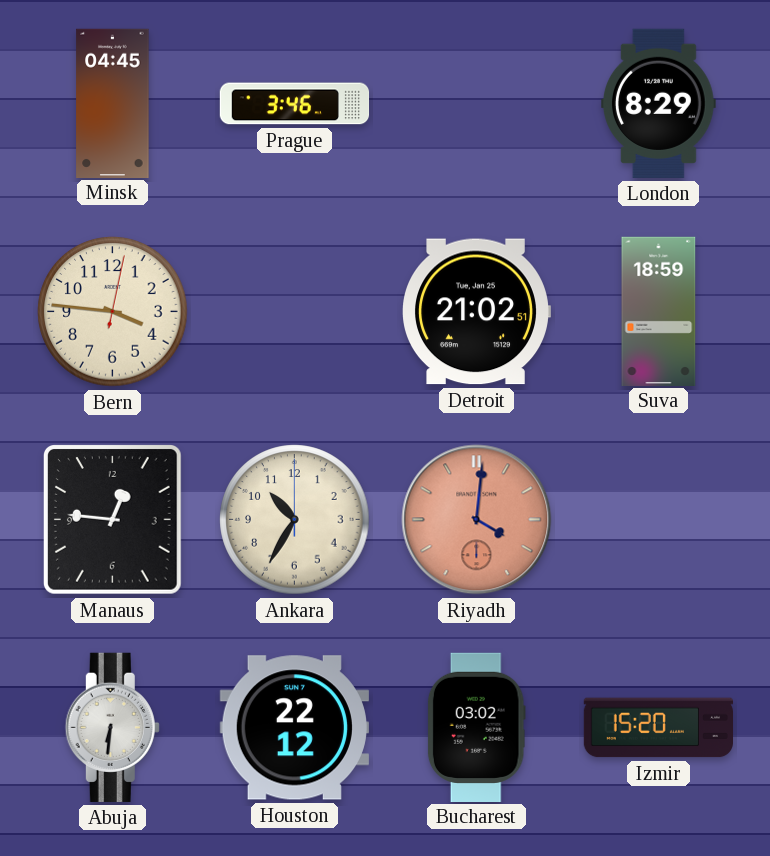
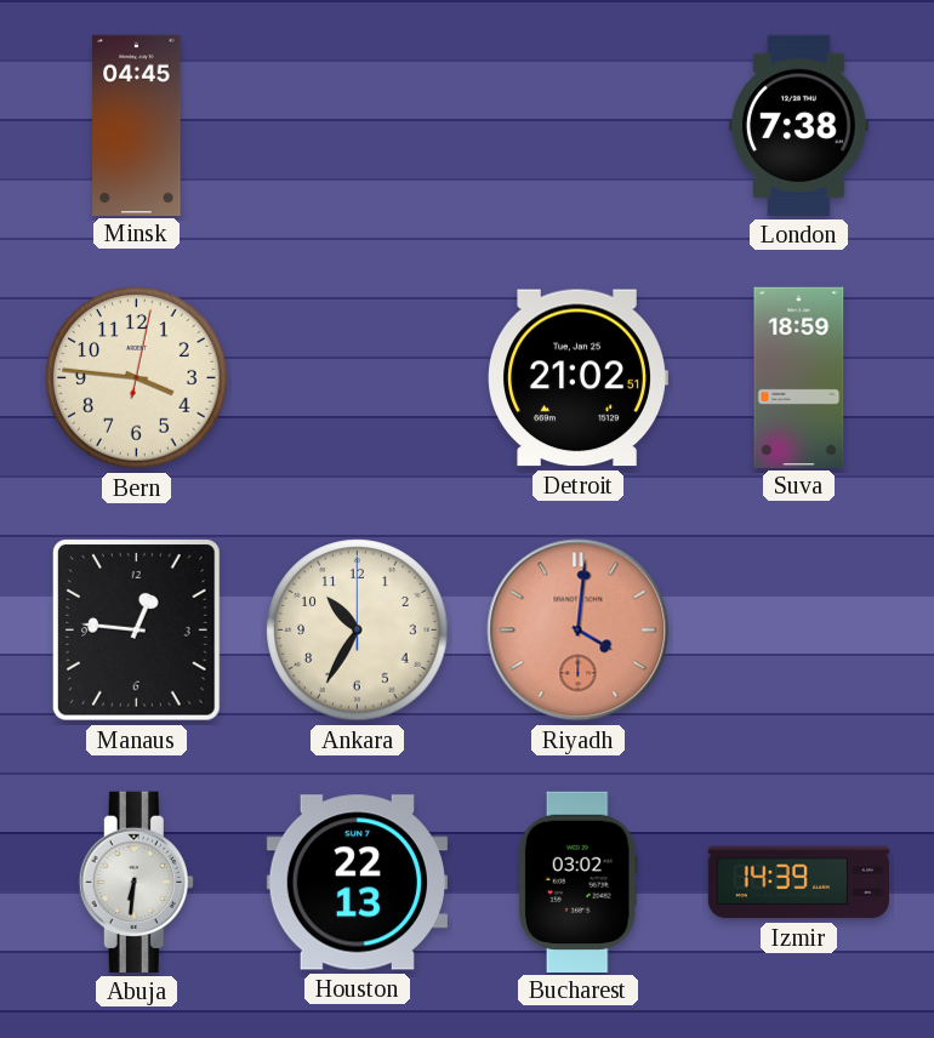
Prague: 3:46 -> none
London: 8:29 -> 7:38
Houston: 22:12 -> 22:13
Izmir: 15:20 -> 14:39
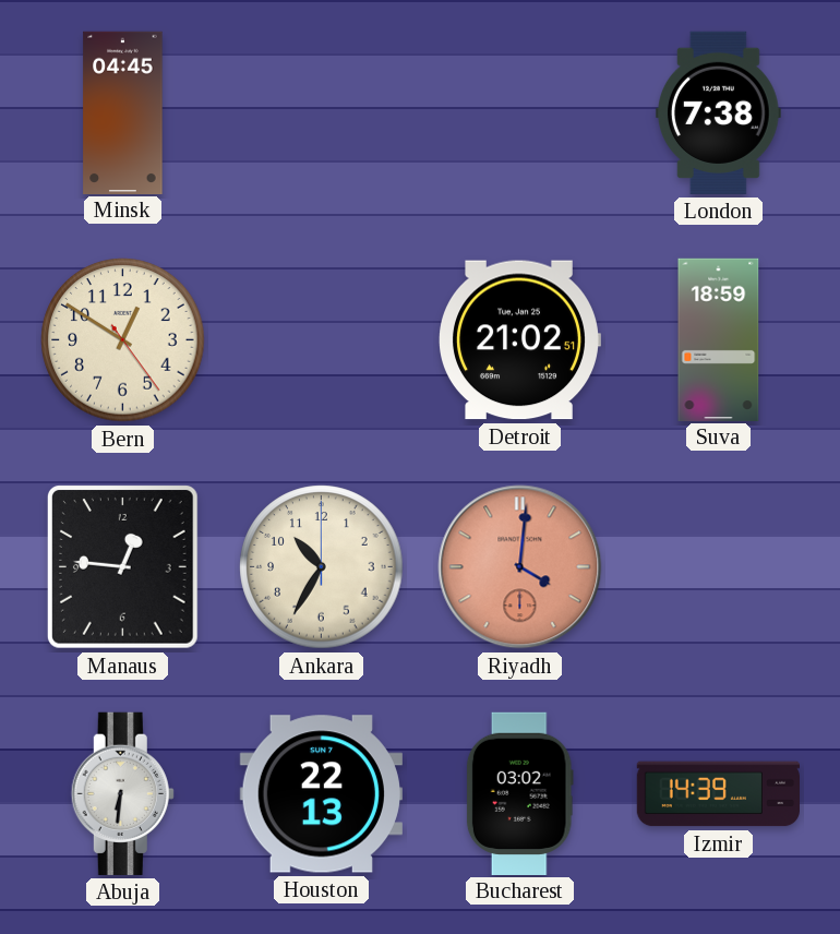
Bern: 3:46 -> 12:50
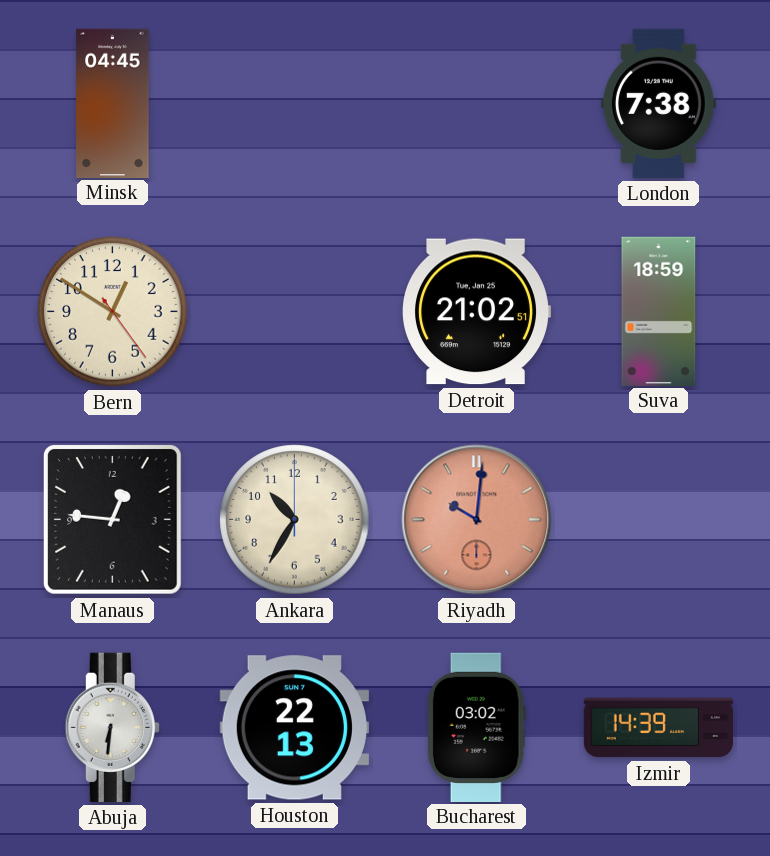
Riyadh: 4:01 -> 10:01
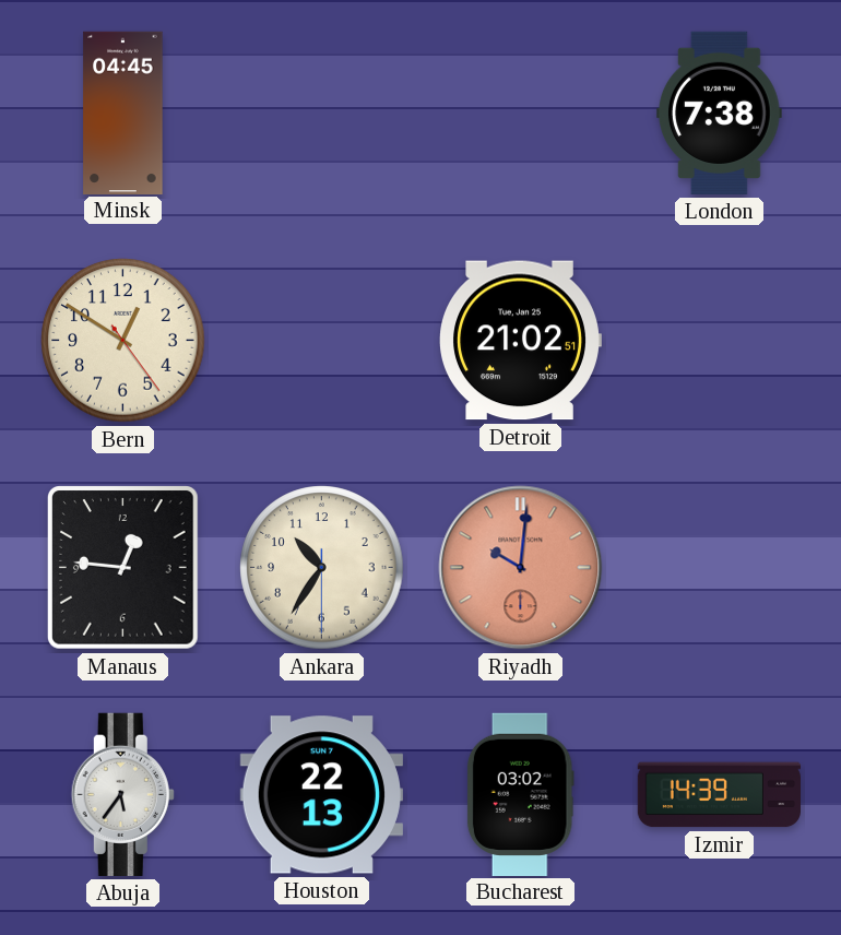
Suva: 18:59 -> none
Ankara: 10:35:00 -> 10:35:30
Abuja: 6:31 -> 5:36
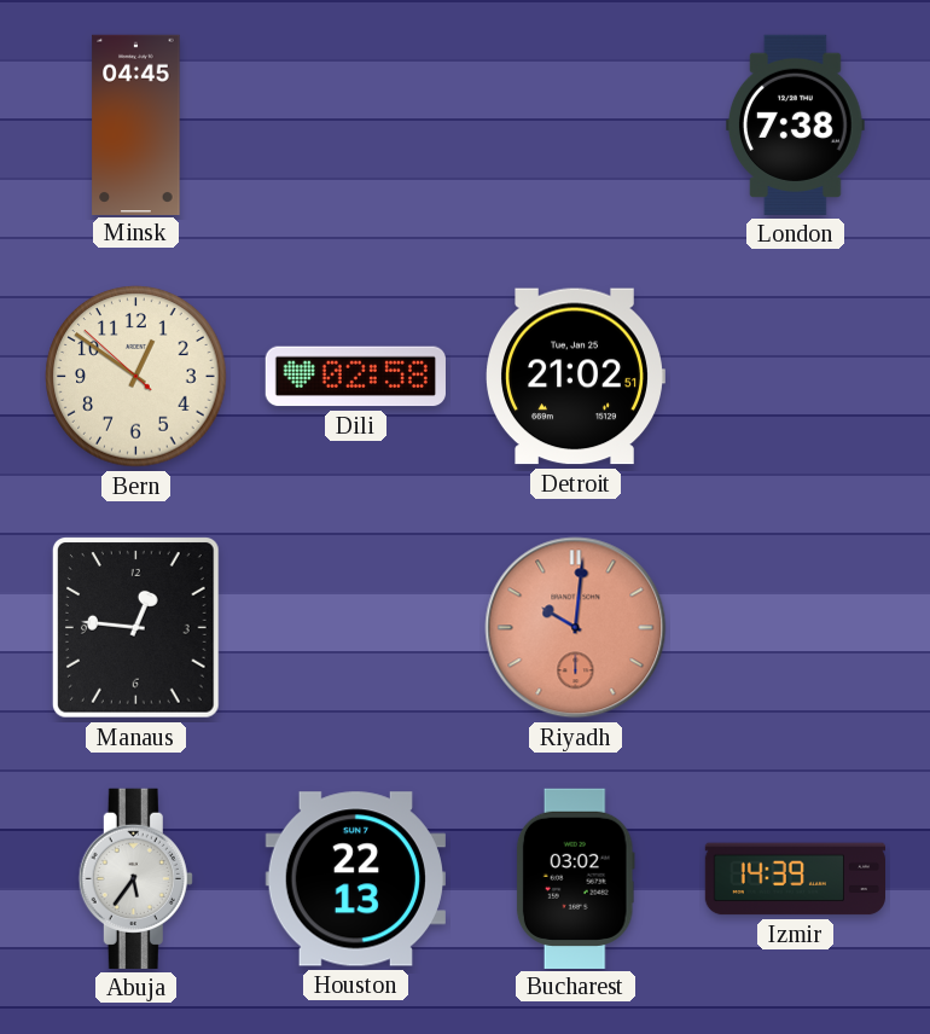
Bern: 12:50:24 -> 12:50:52
Dili: none -> 02:58
Ankara: 10:35 -> none
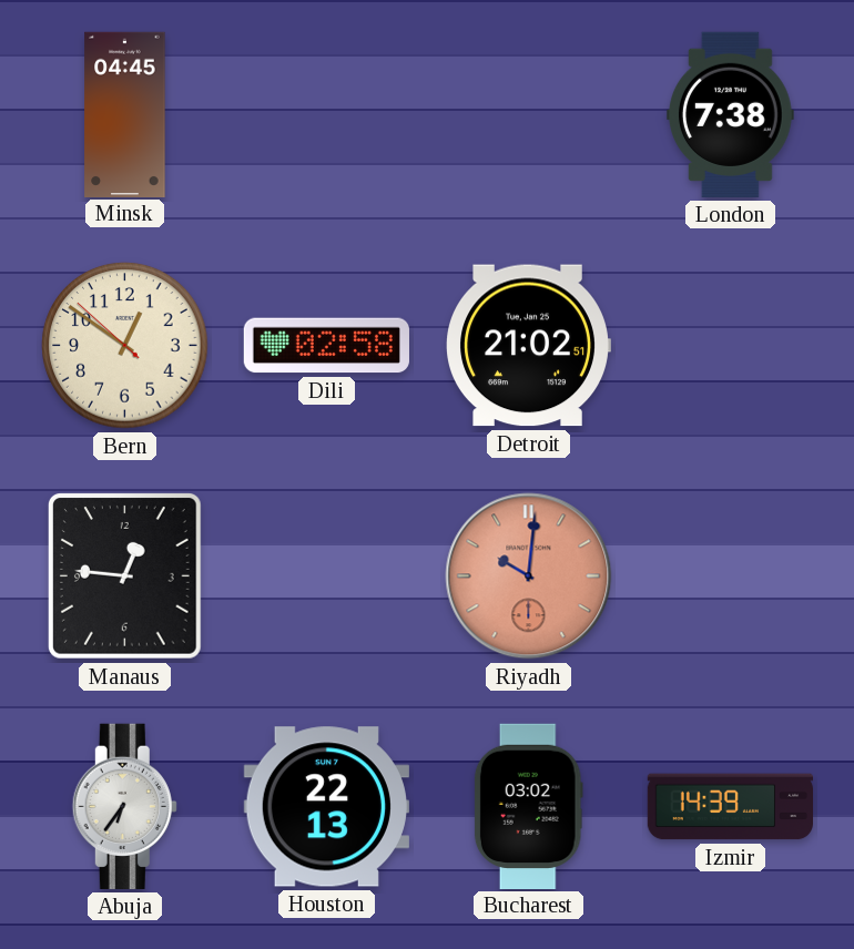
Abuja: 5:36 -> 6:36
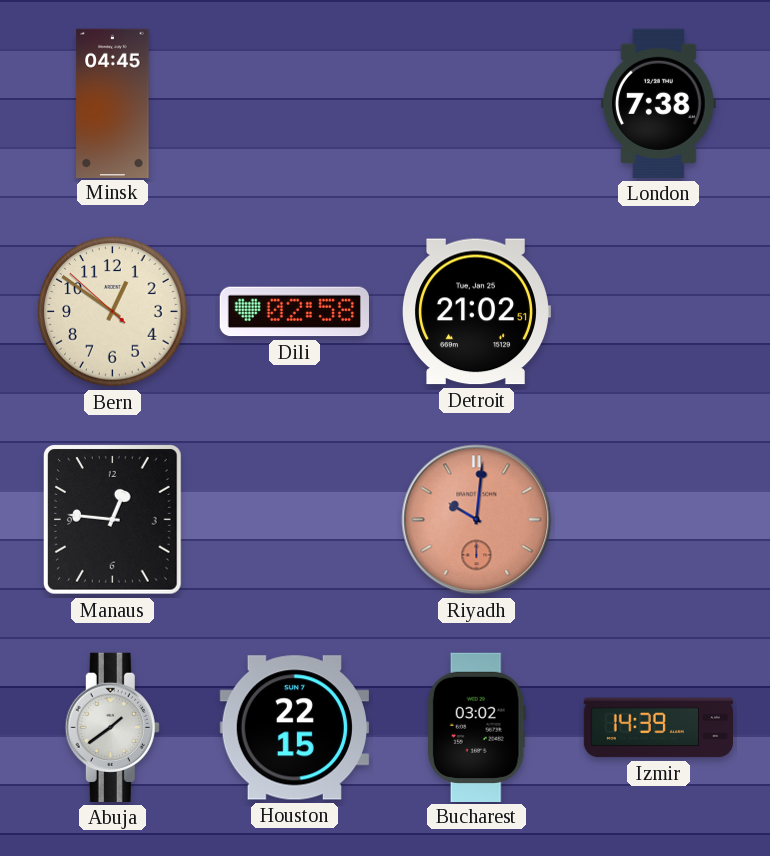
Abuja: 6:36 -> 1:39
Houston: 22:13 -> 22:15
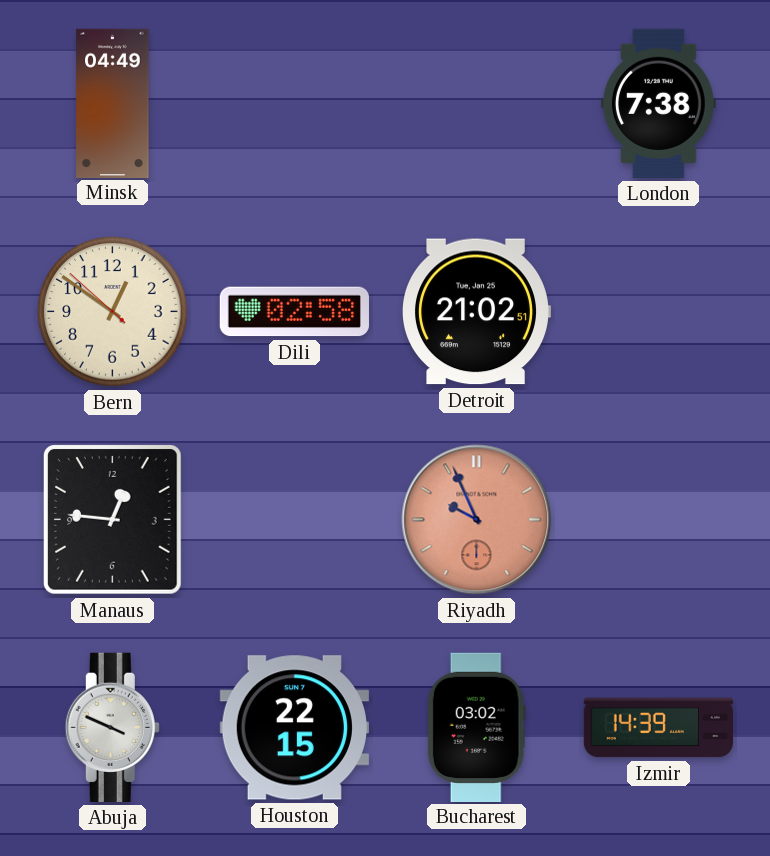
Minsk: 04:45 -> 04:49
Riyadh: 10:01 -> 9:56
Abuja: 1:39 -> 3:49
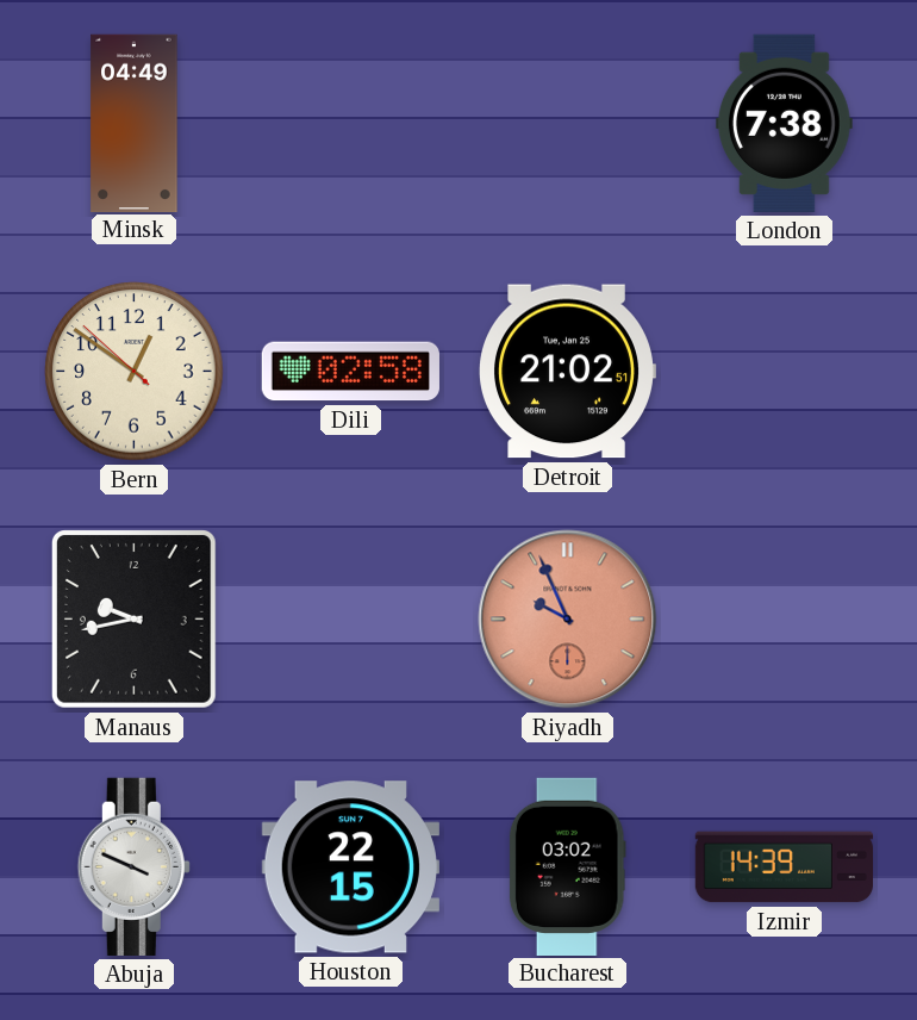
Manaus: 12:46 -> 9:43
